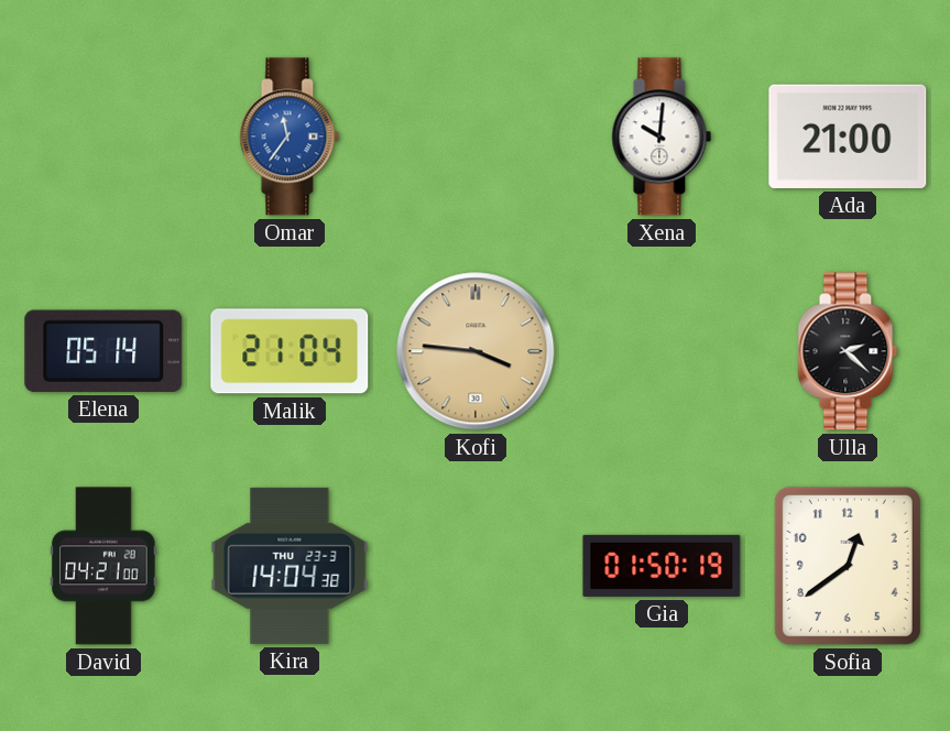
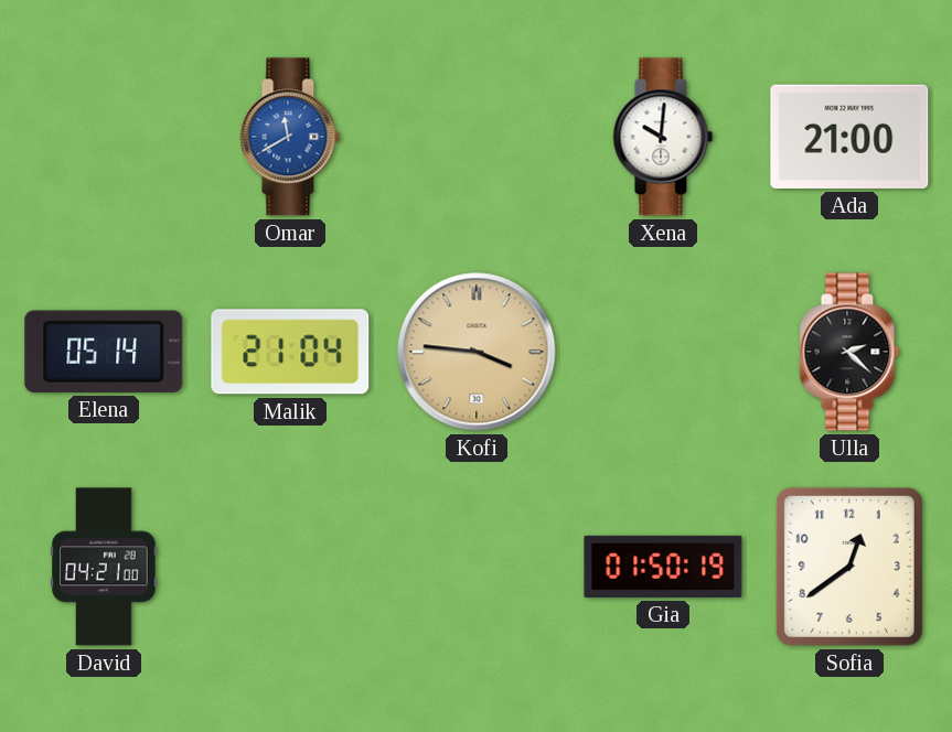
Omar: 11:36 -> 11:40
Kira: 14:04 -> none
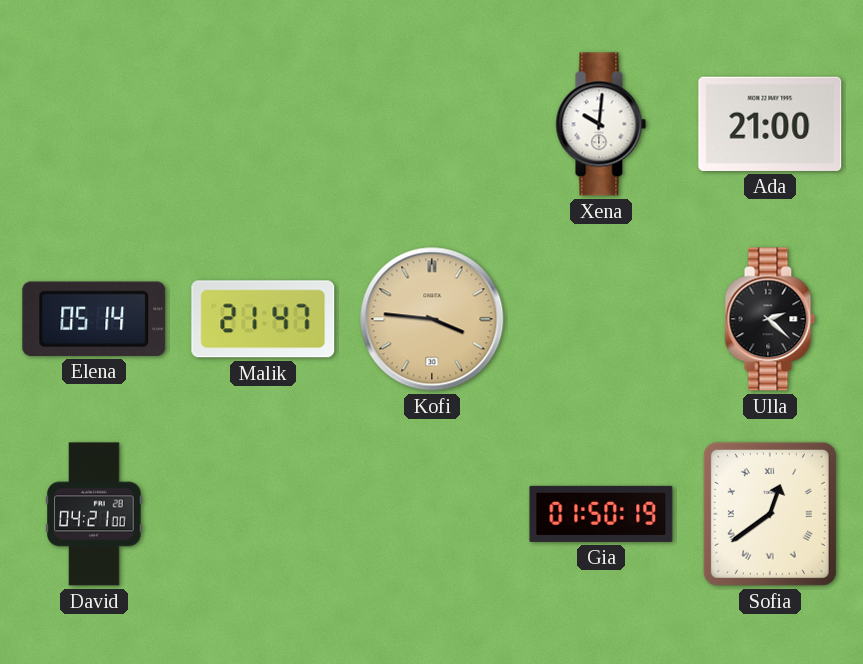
Omar: 11:40 -> none
Malik: 21:04 -> 21:47
Sofia numerals: Arabic -> Roman
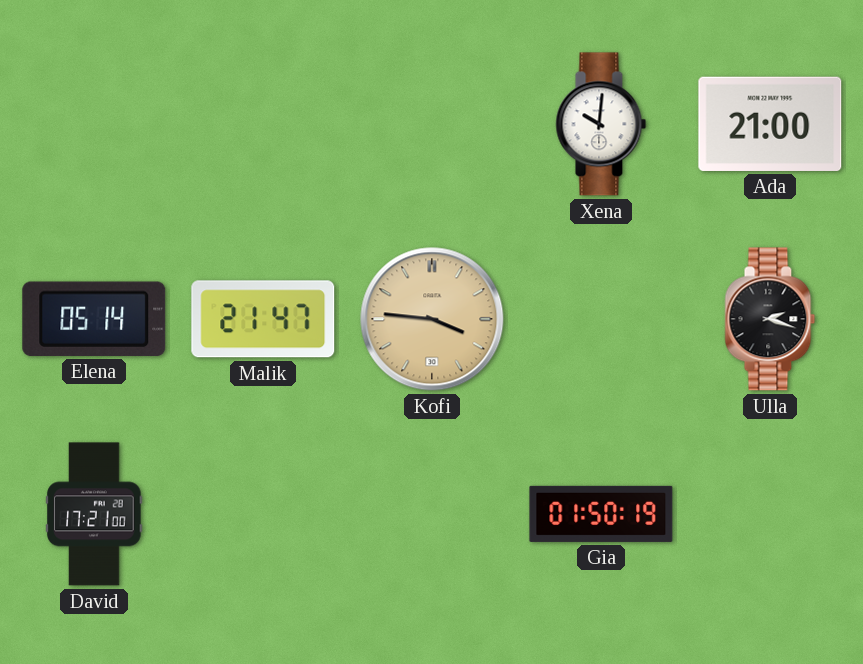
Ulla: 2:22 -> 2:18
David: 04:21 -> 17:21
Sofia: 12:39 -> none
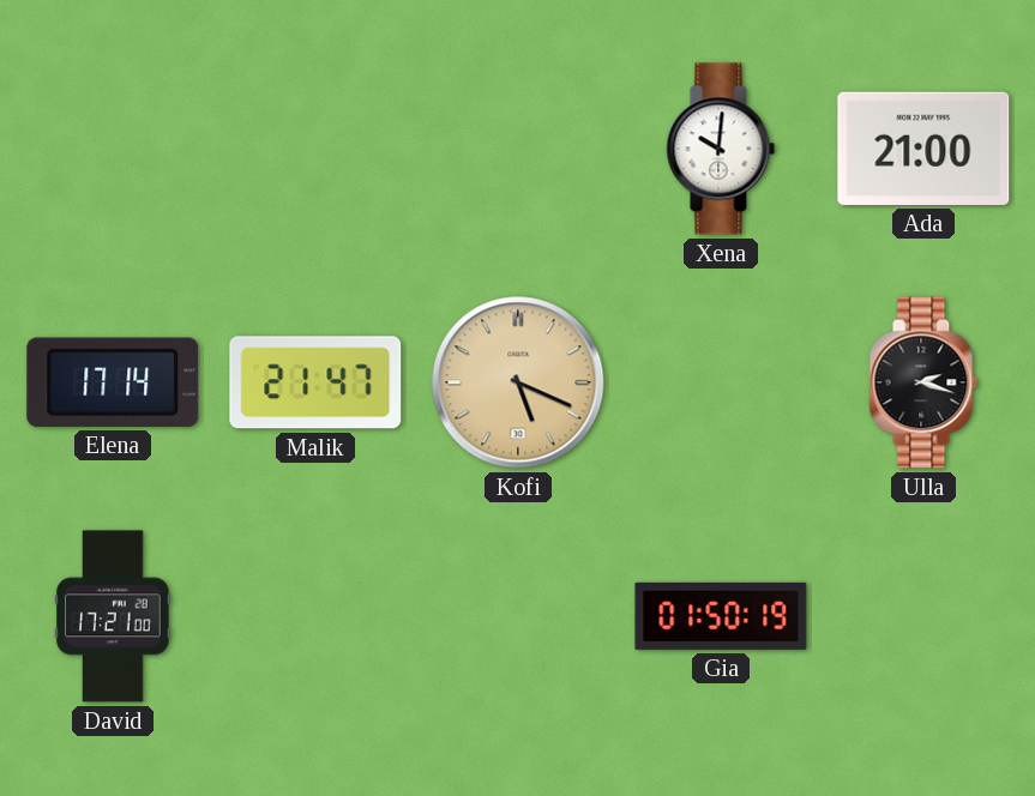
Elena: 05:14 -> 17:14
Kofi: 3:46 -> 5:19
